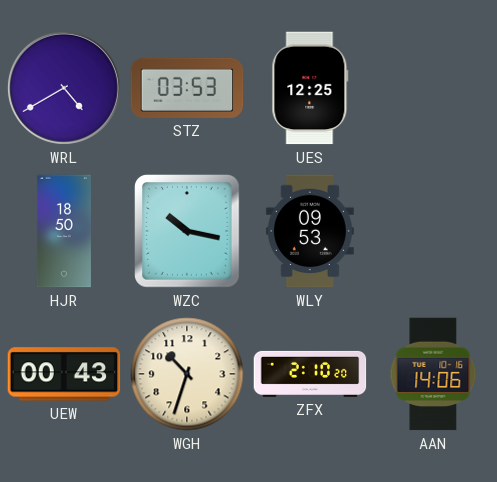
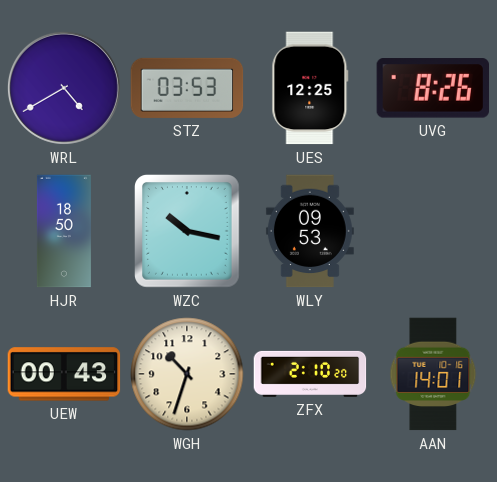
UVG: none -> 8:26
AAN: 14:06 -> 14:01
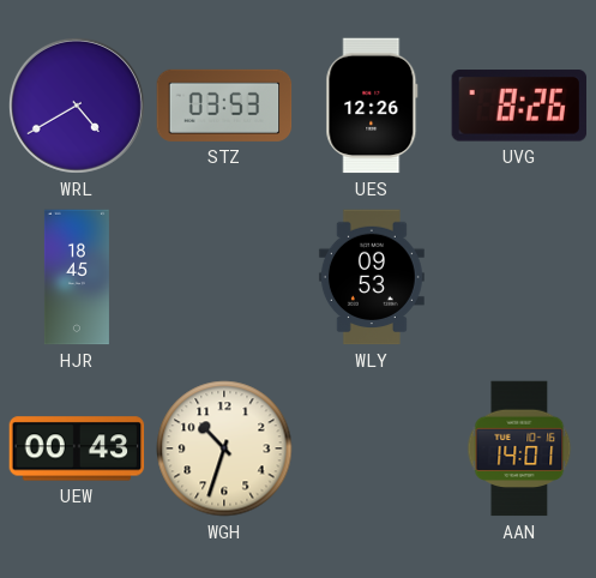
UES: 12:25 -> 12:26
HJR: 18:50 -> 18:45
WZC: 10:17 -> none
ZFX: 2:10 -> none
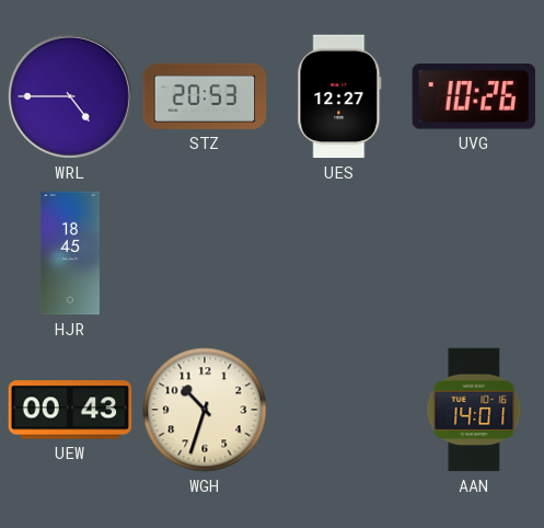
WRL: 4:40 -> 4:45
STZ: 03:53 -> 20:53
UES: 12:26 -> 12:27
UVG: 8:26 -> 10:26
WLY: 09:53 -> none
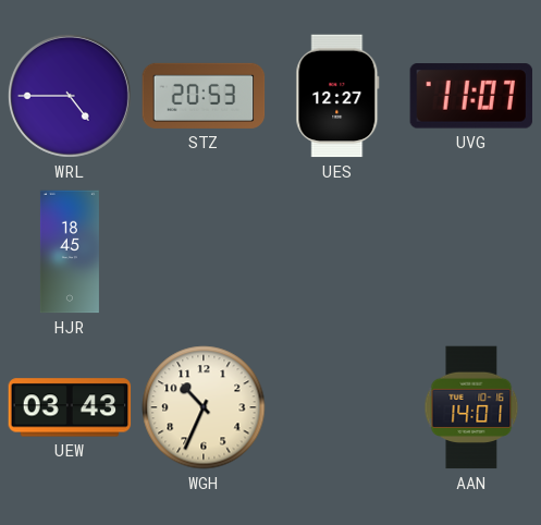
UVG: 10:26 -> 11:07
UEW: 00:43 -> 03:43
WGH: 10:33 -> 10:34
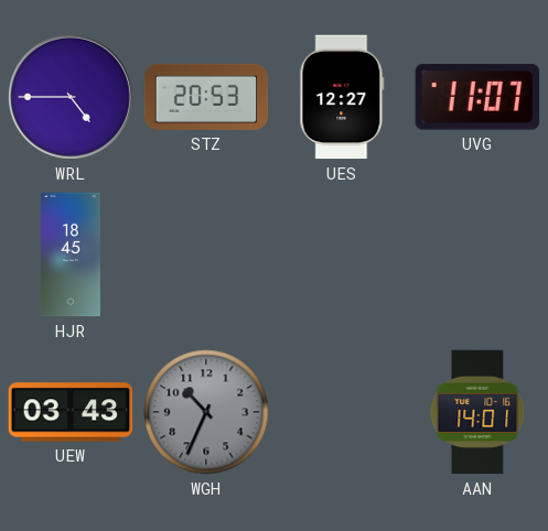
WGH dial: cream -> grey
